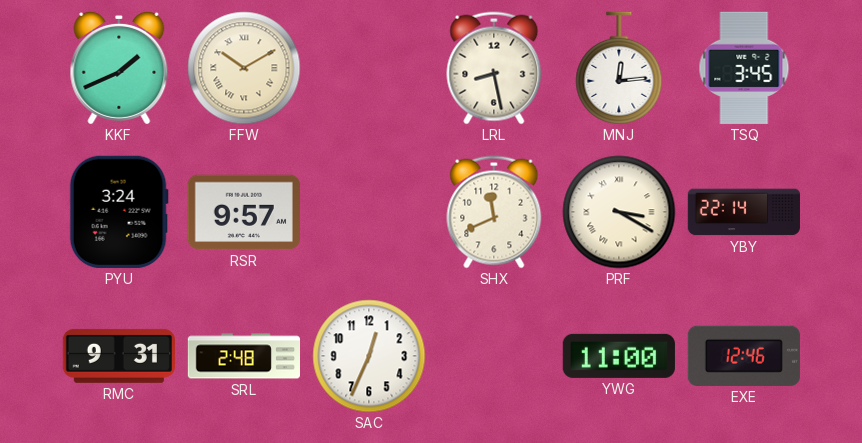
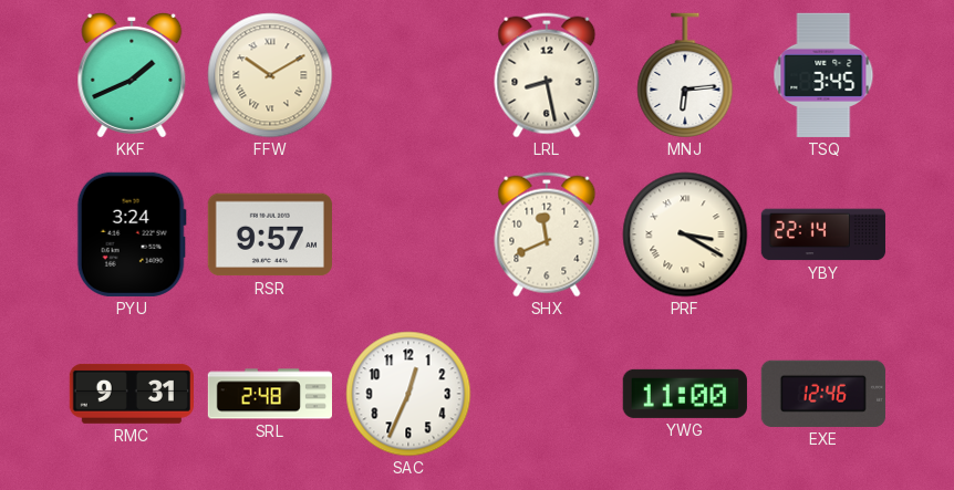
MNJ: 12:14 -> 6:14
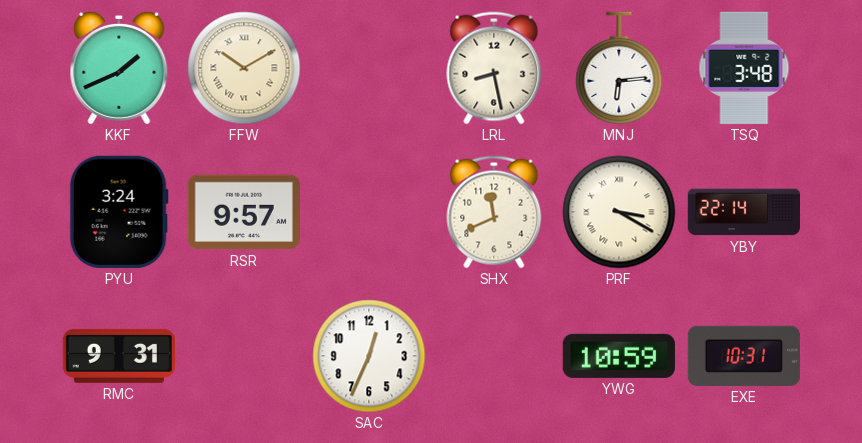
TSQ: 3:45 -> 3:48
SRL: 2:48 -> none
YWG: 11:00 -> 10:59
EXE: 12:46 -> 10:31
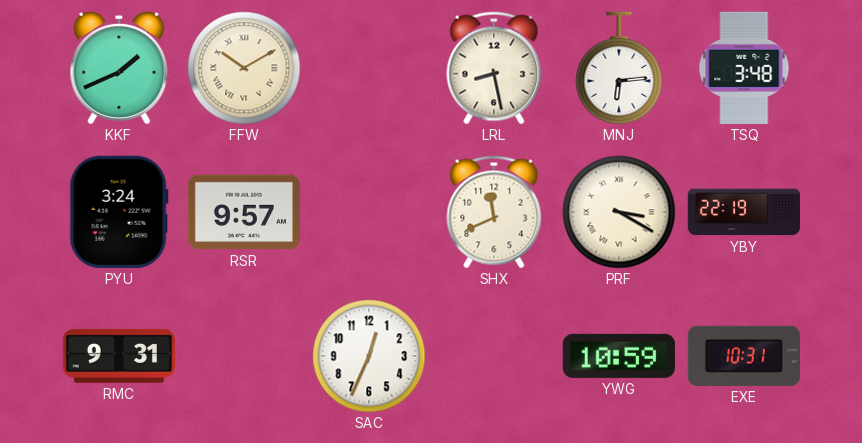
YBY: 22:14 -> 22:19
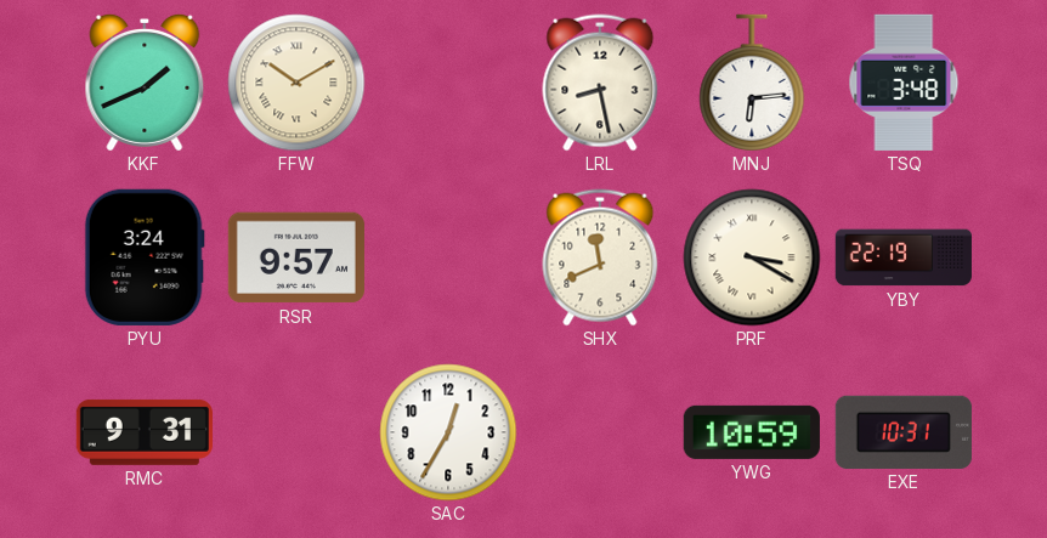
SAC: 12:34 -> 12:35
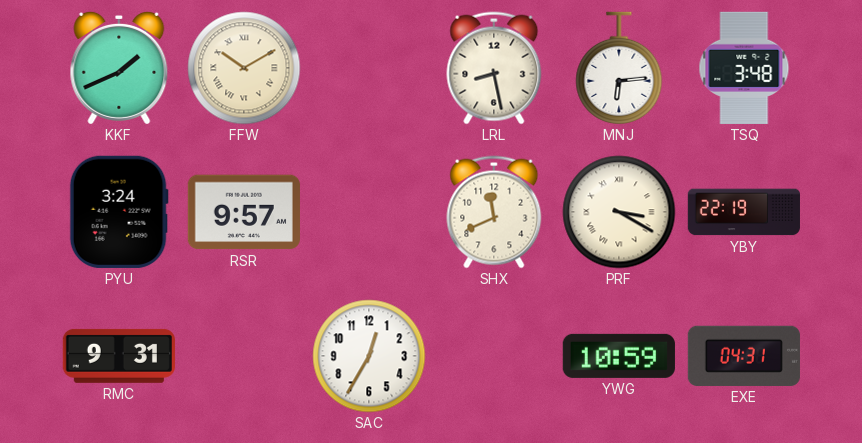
EXE: 10:31 -> 04:31
